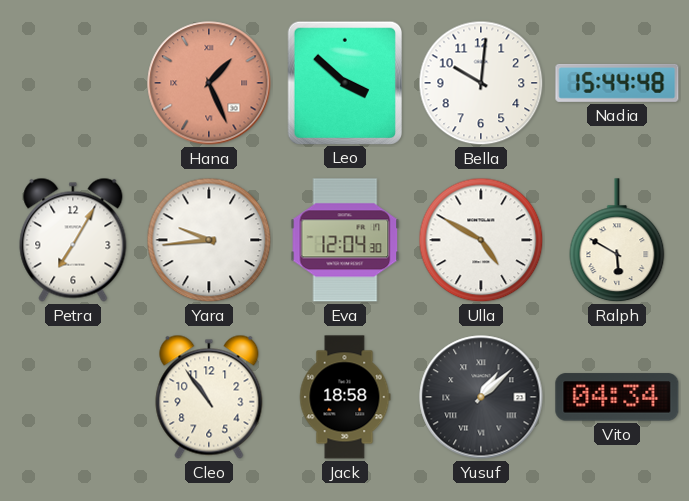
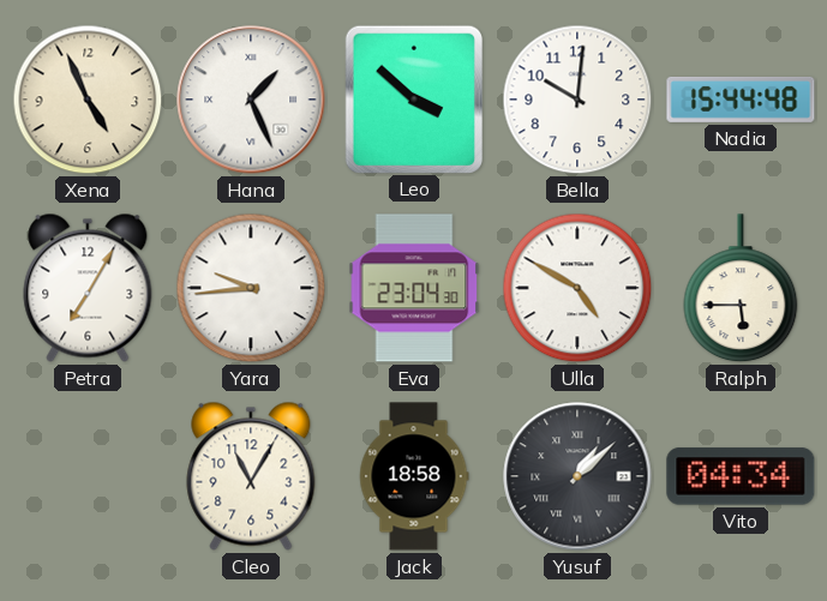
Xena: none -> 4:56
Hana dial: salmon -> white
Eva: 12:04 -> 23:04
Ralph: 5:50 -> 5:45
Cleo: 10:54 -> 11:05
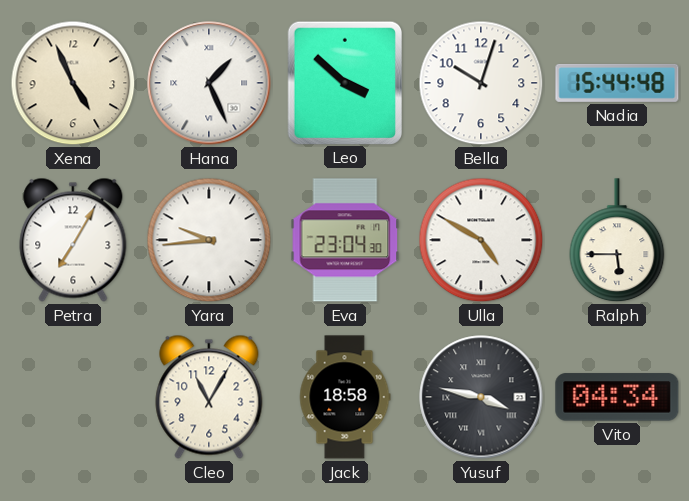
Bella: 10:01 -> 10:03
Yusuf: 1:08 -> 3:47
